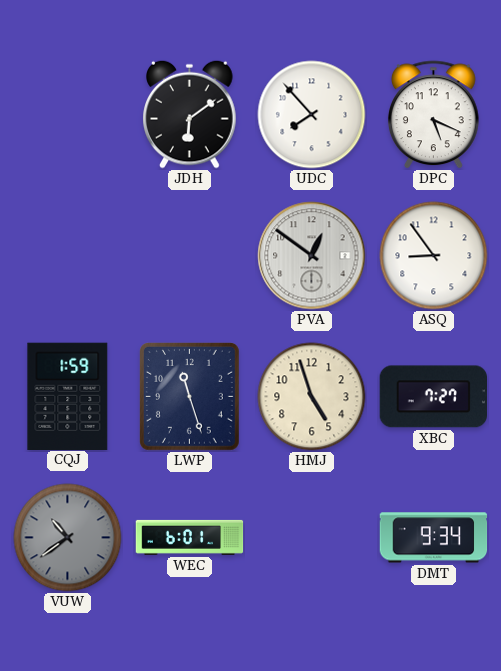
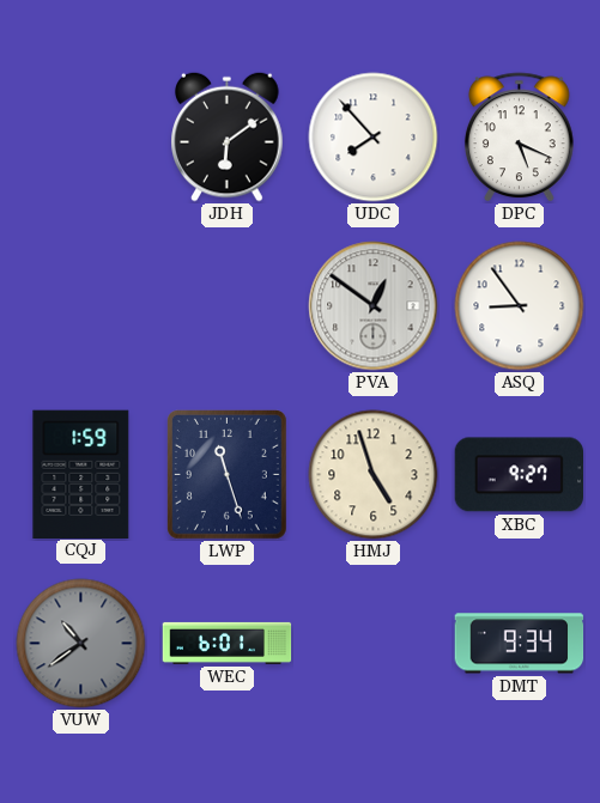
XBC: 7:27 -> 9:27
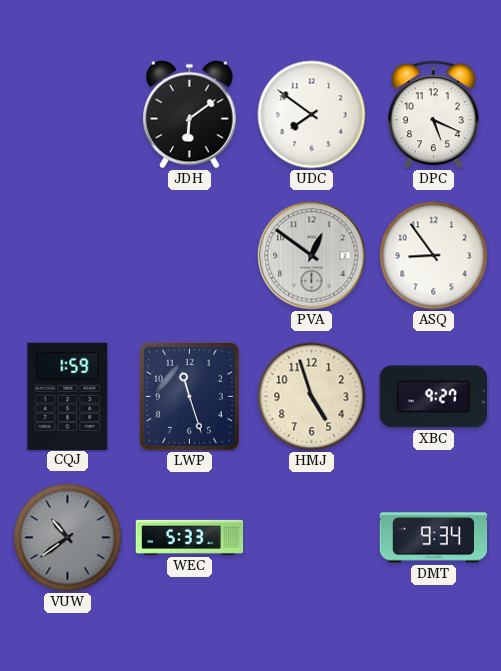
UDC: 7:53 -> 7:51
WEC: 6:01 -> 5:33
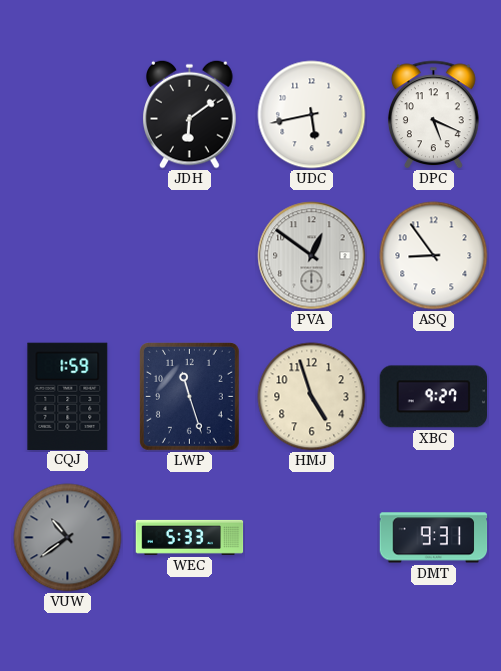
UDC: 7:51 -> 5:43
DMT: 9:34 -> 9:31
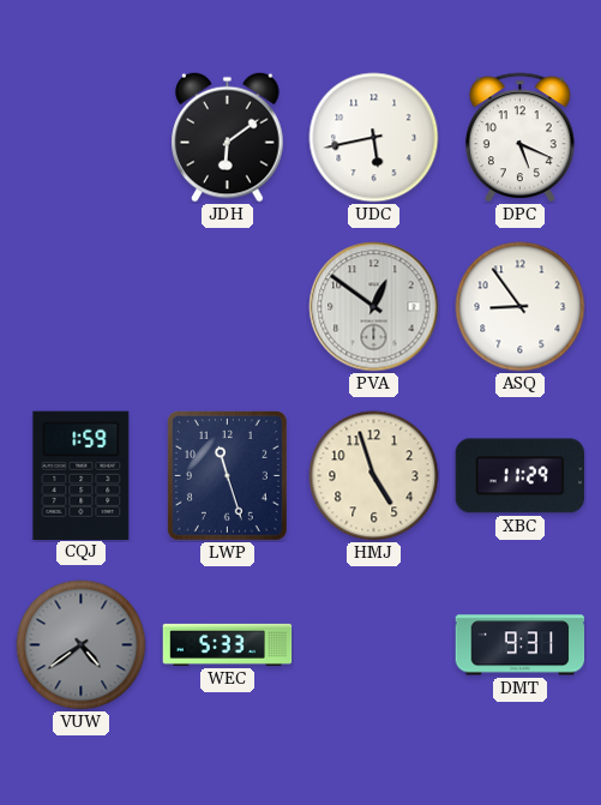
XBC: 9:27 -> 11:29
VUW: 10:39 -> 4:39
